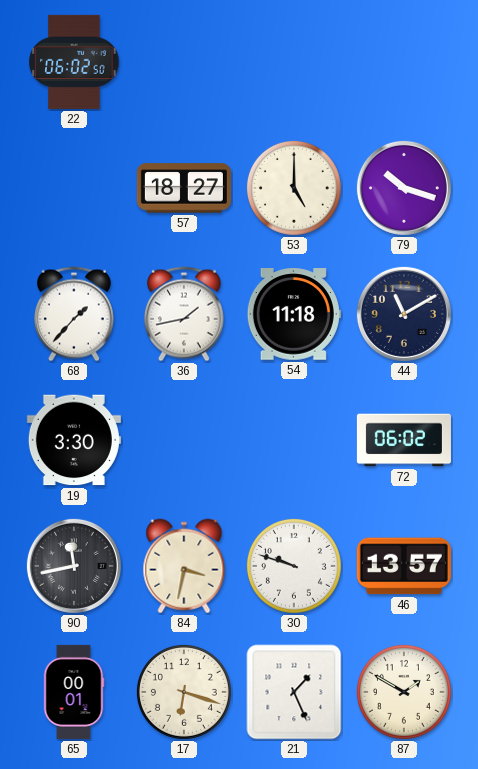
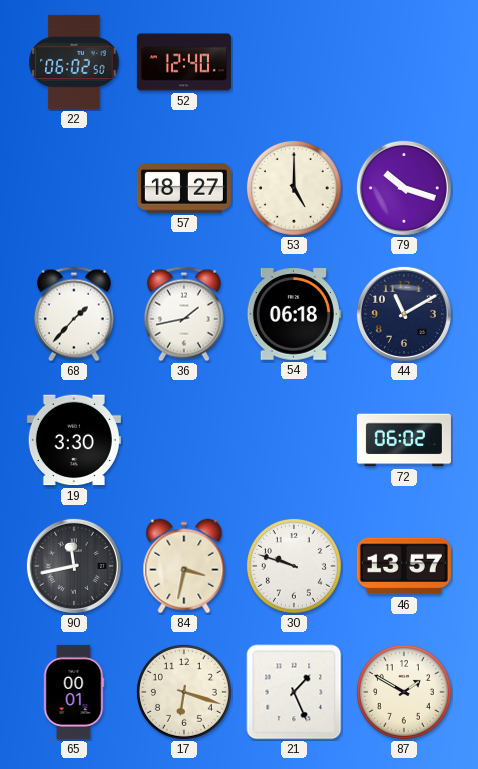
52: none -> 12:40
54: 11:18 -> 06:18
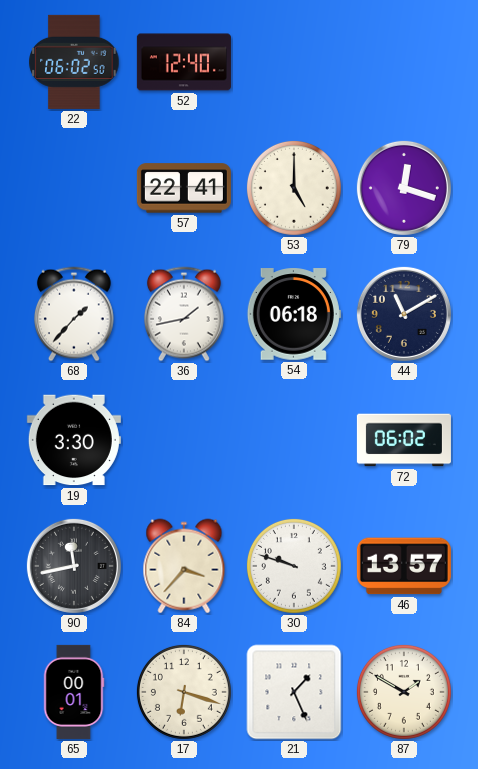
57: 18:27 -> 22:41
79: 10:18 -> 12:18
84: 3:32 -> 3:37
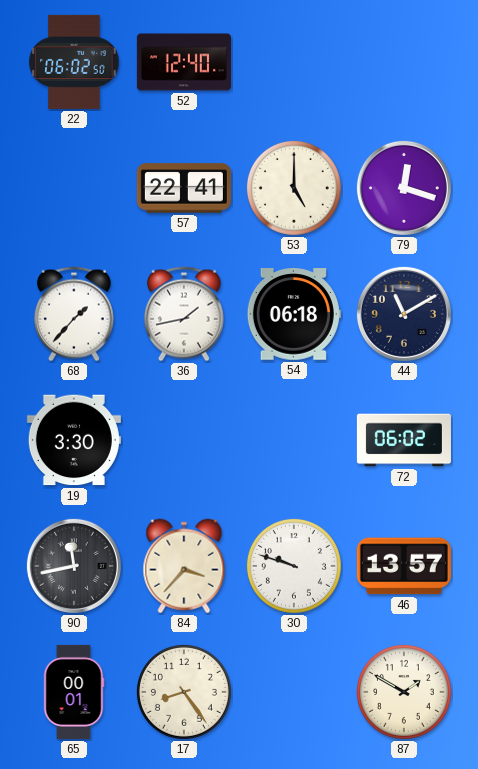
17: 6:18 -> 8:24
21: 1:26 -> none
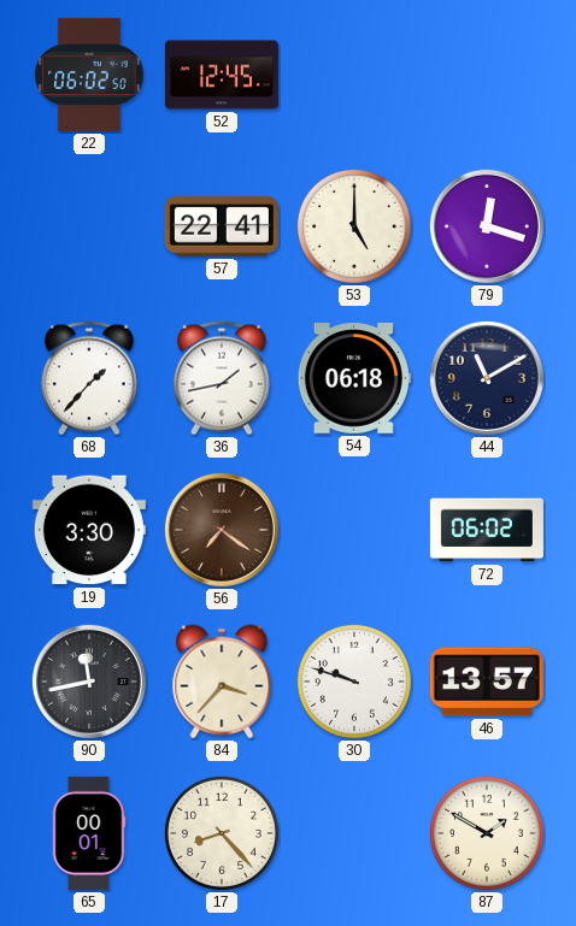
52: 12:40 -> 12:45
56: none -> 7:21
17: 8:24 -> 8:23
